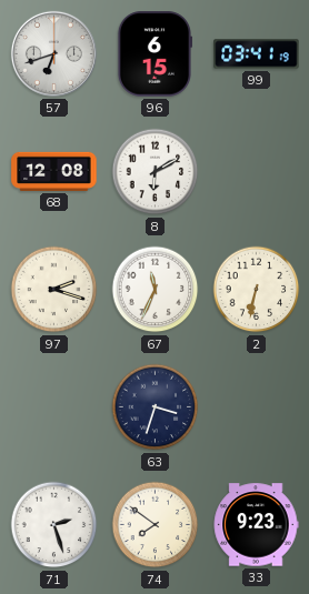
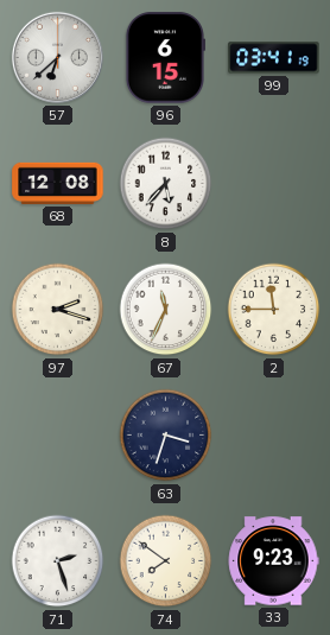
57: 6:42 -> 6:38
8: 6:10 -> 5:37
2: 6:32 -> 11:45
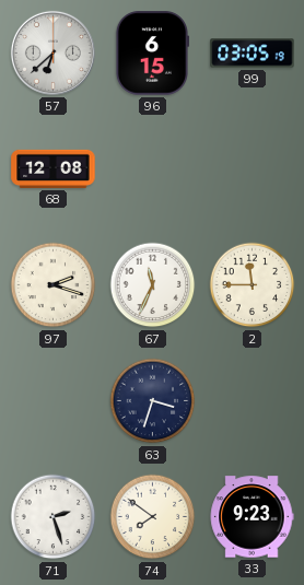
99: 03:41 -> 03:05
8: 5:37 -> none
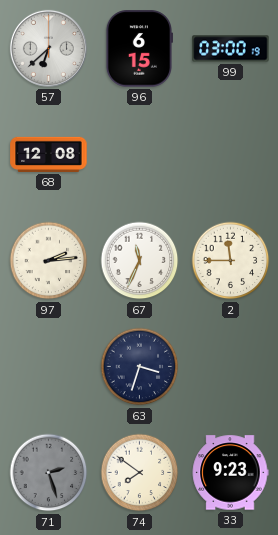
99: 03:05 -> 03:00
97: 2:18 -> 2:14
71 dial: white -> grey
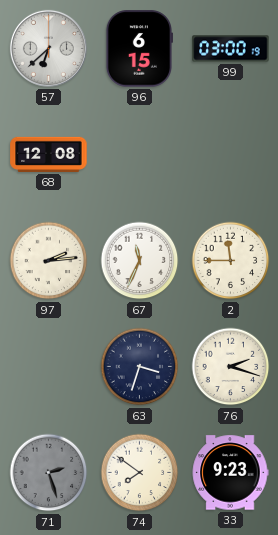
76: none -> 2:18
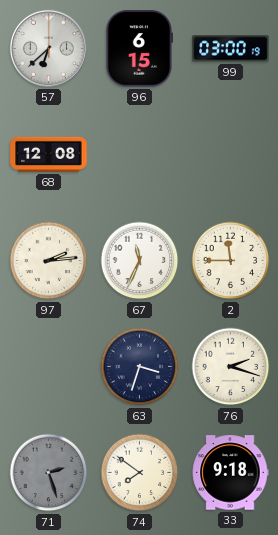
33: 9:23 -> 9:18
